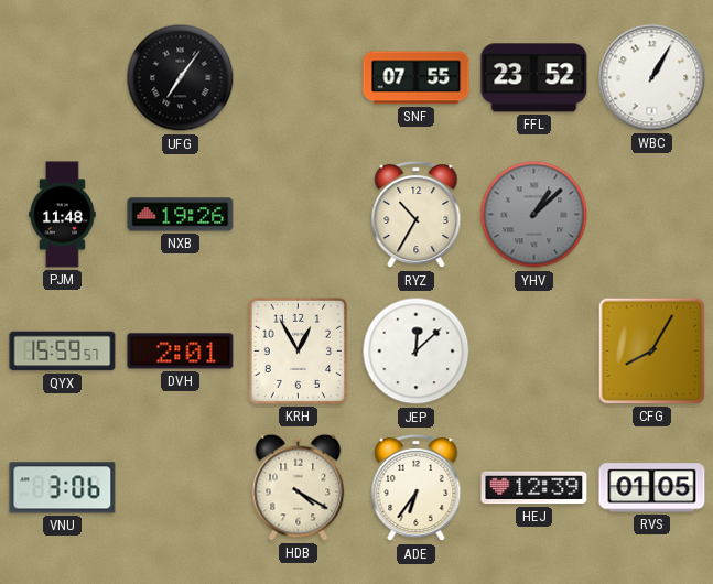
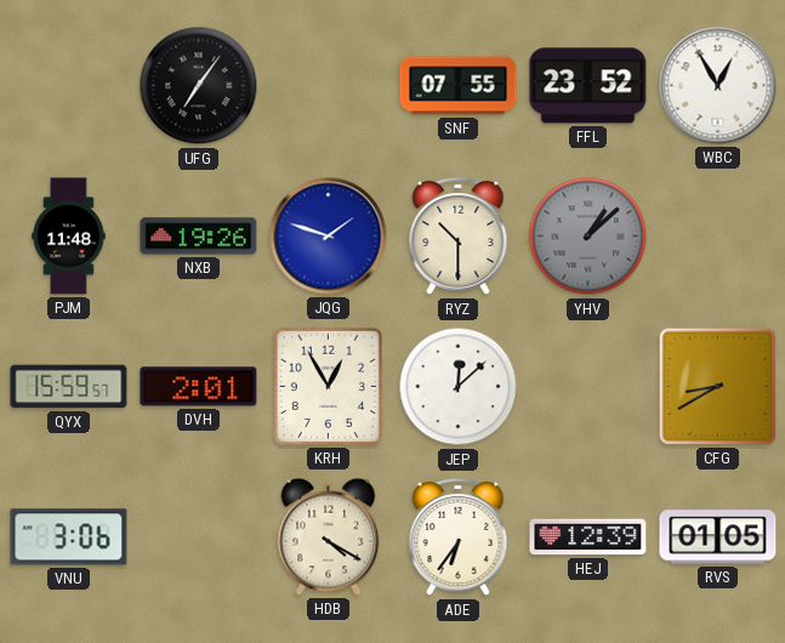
WBC: 1:05 -> 12:55
JQG: none -> 1:48
RYZ: 10:35 -> 10:30
CFG: 8:05 -> 8:40
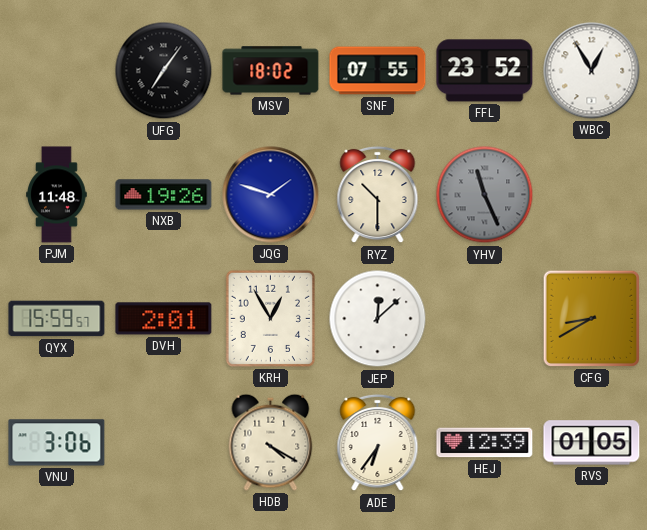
MSV: none -> 18:02
YHV: 1:08 -> 11:26
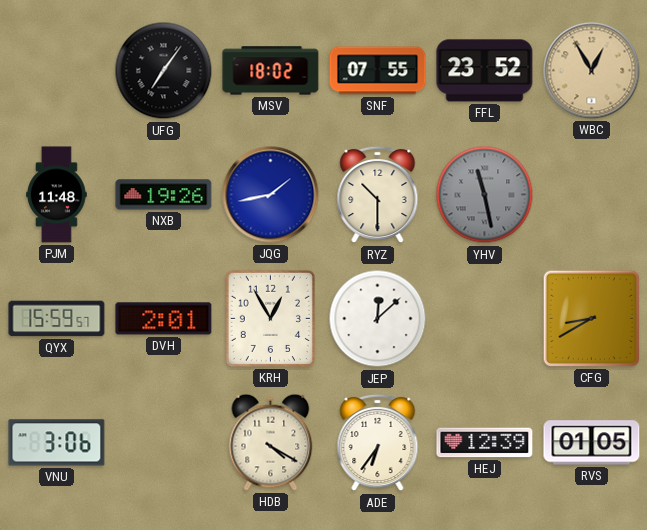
WBC dial: white -> champagne
JQG: 1:48 -> 1:43
YHV: 11:26 -> 11:28
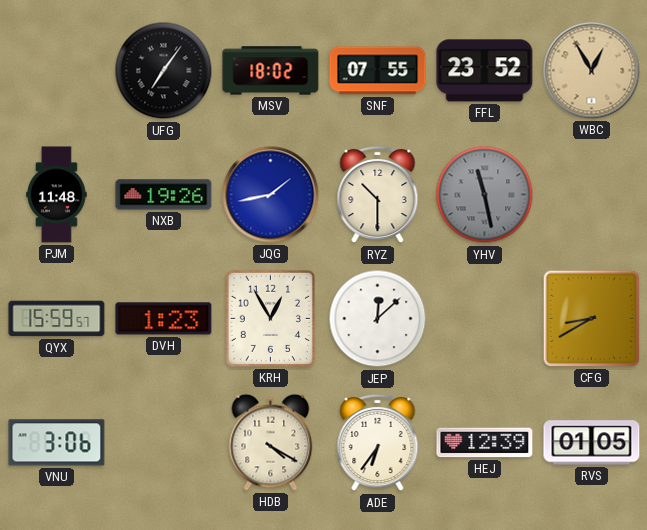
DVH: 2:01 -> 1:23
